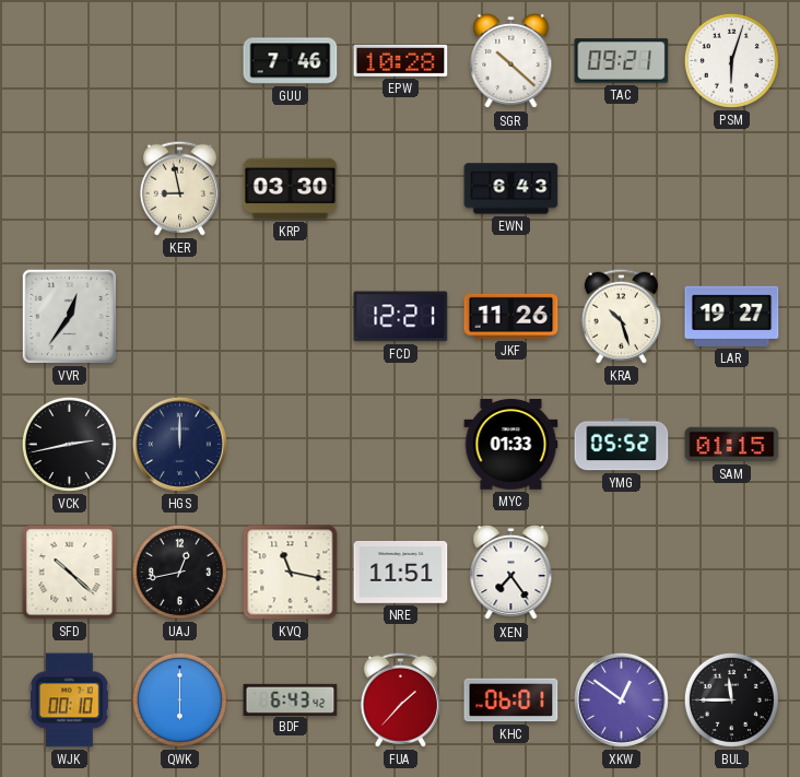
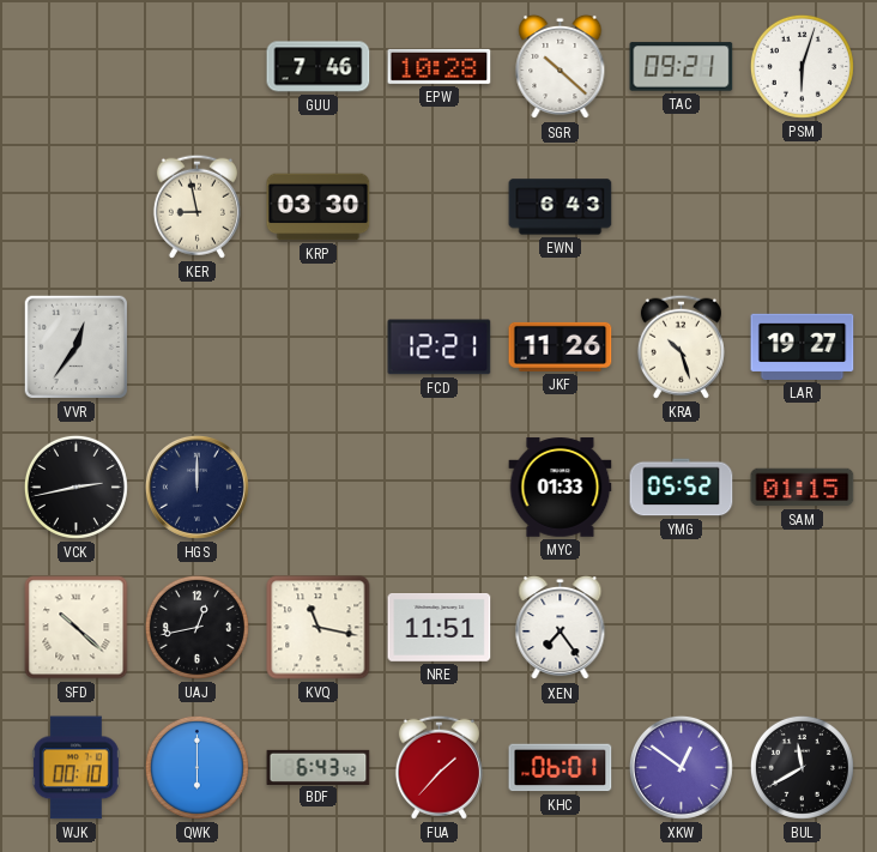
BUL: 11:45 -> 11:40
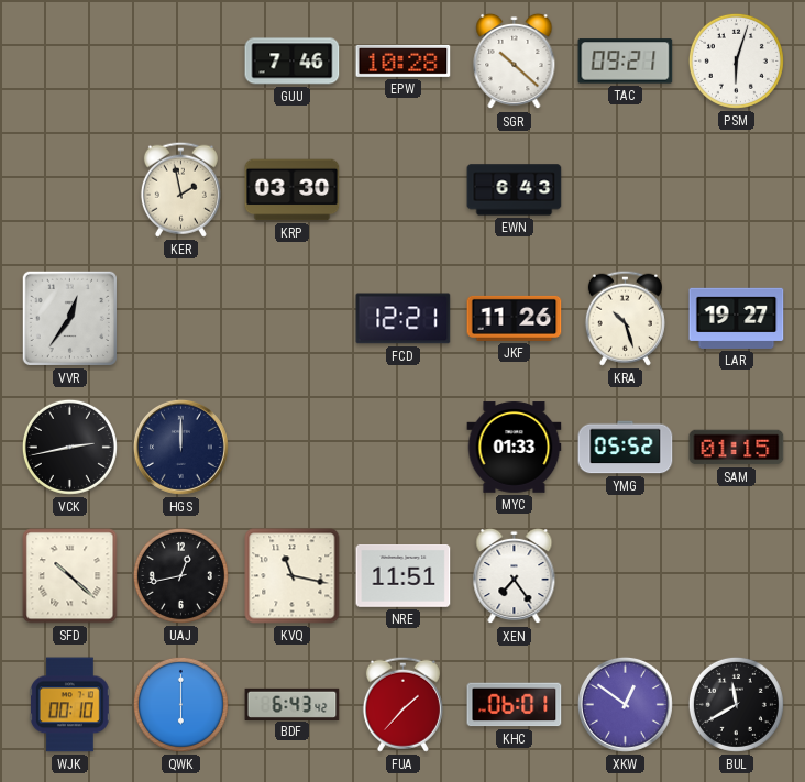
KER: 8:58 -> 1:58
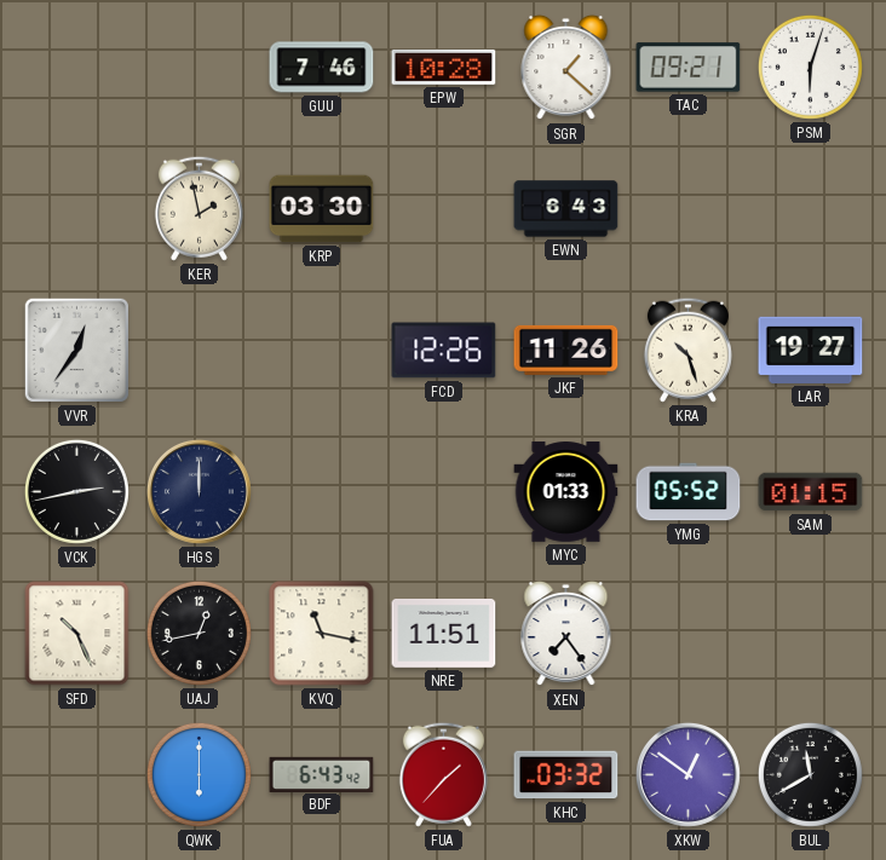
SGR: 10:22 -> 1:22
FCD: 12:21 -> 12:26
SFD: 10:22 -> 10:26
WJK: 00:10 -> none
KHC: 06:01 -> 03:32
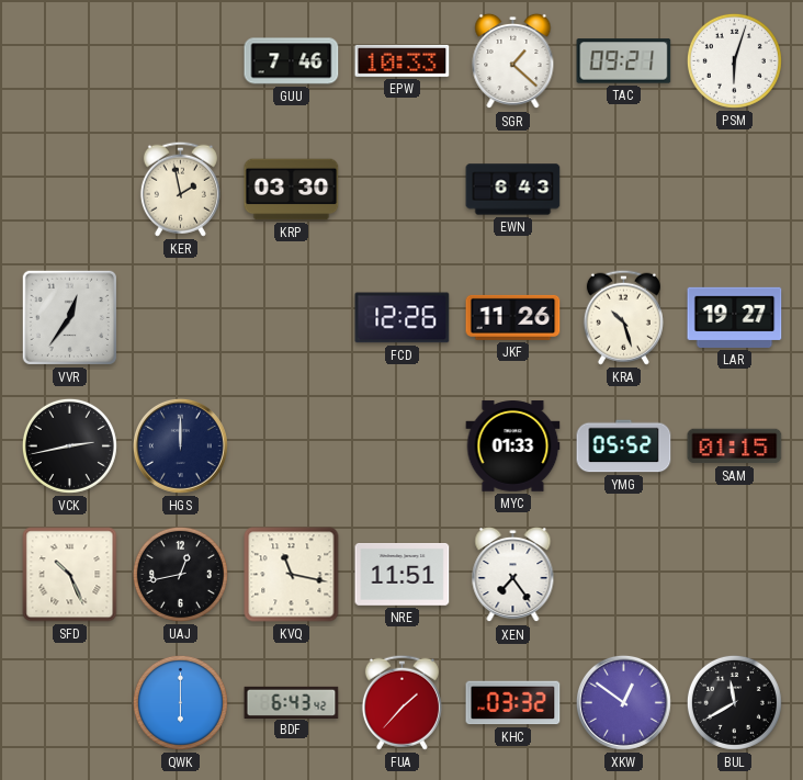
EPW: 10:28 -> 10:33
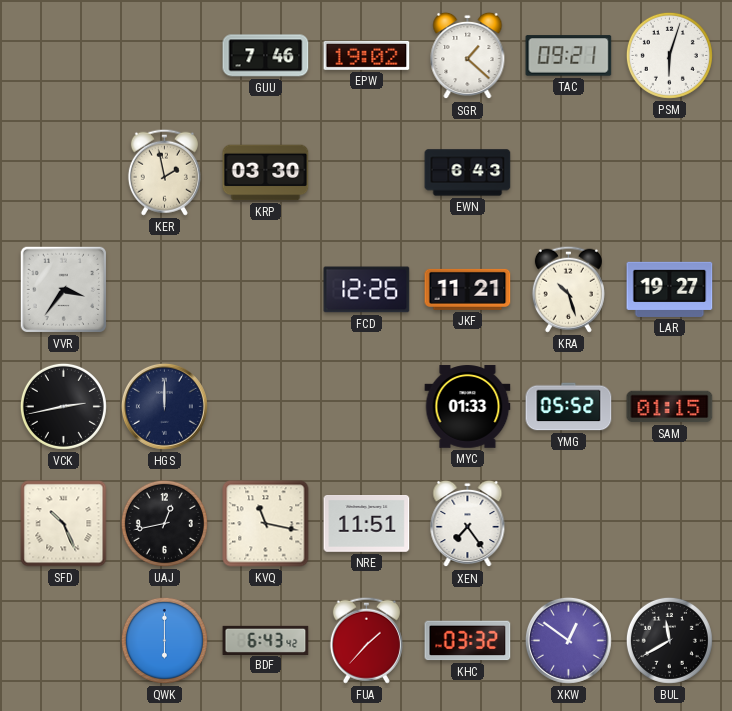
EPW: 10:33 -> 19:02
VVR: 12:36 -> 3:36
JKF: 11:26 -> 11:21
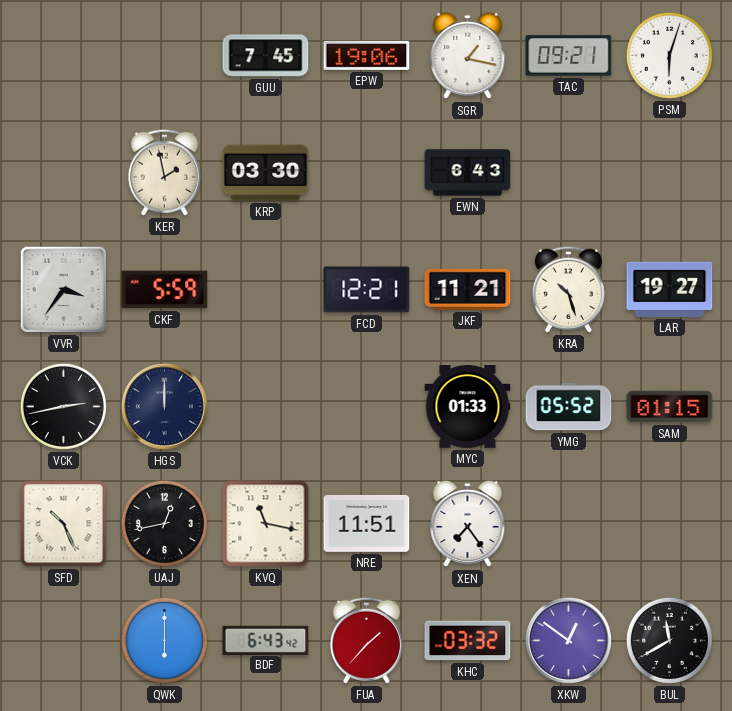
GUU: 7:46 -> 7:45
EPW: 19:02 -> 19:06
SGR: 1:22 -> 1:17
CKF: none -> 5:59
FCD: 12:26 -> 12:21
